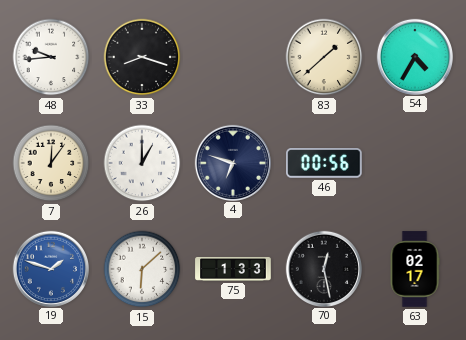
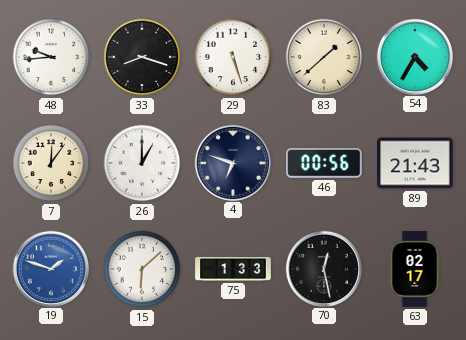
29: none -> 5:27
89: none -> 21:43
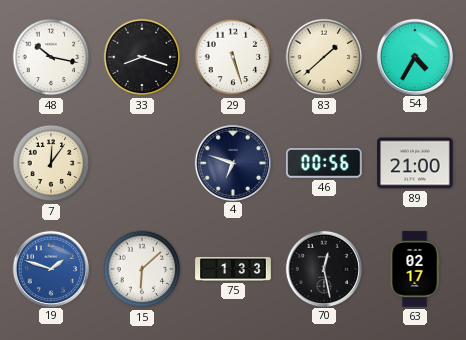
48: 9:44 -> 10:17
26: 1:00 -> none
89: 21:43 -> 21:00
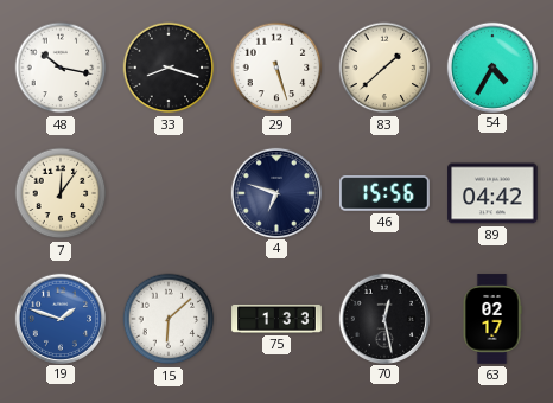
46: 00:56 -> 15:56
89: 21:00 -> 04:42
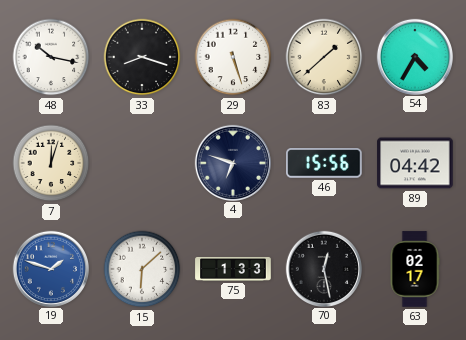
7: 12:06 -> 12:03
